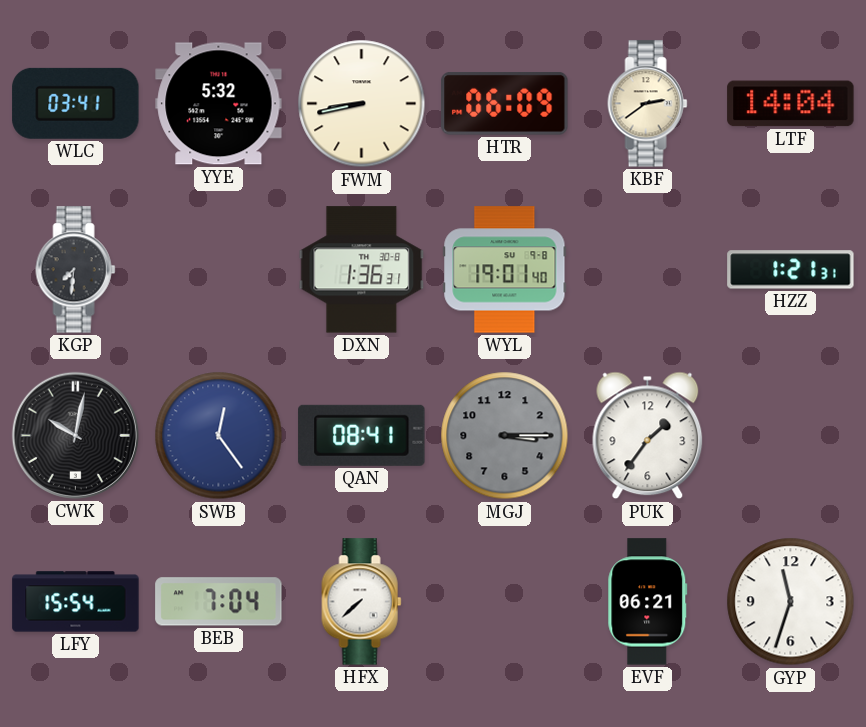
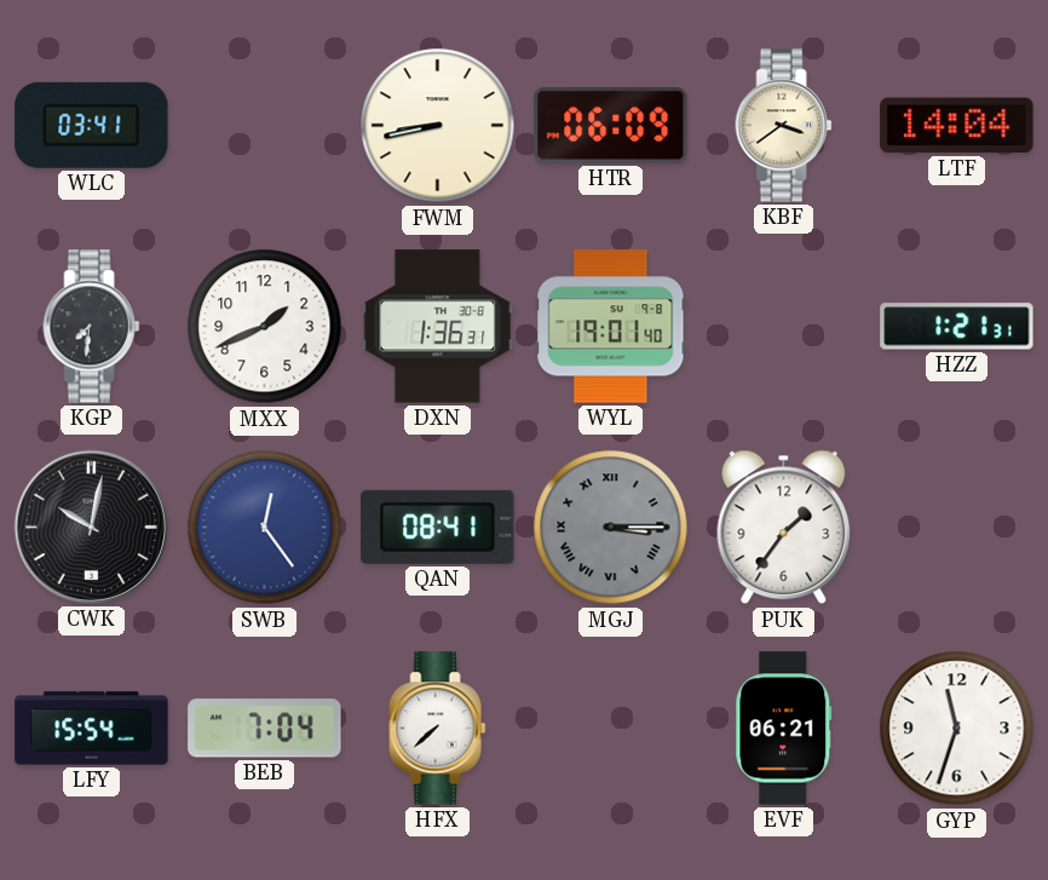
YYE: 5:32 -> none
KBF: 2:39 -> 3:39
MXX: none -> 1:41
MGJ numerals: Arabic -> Roman
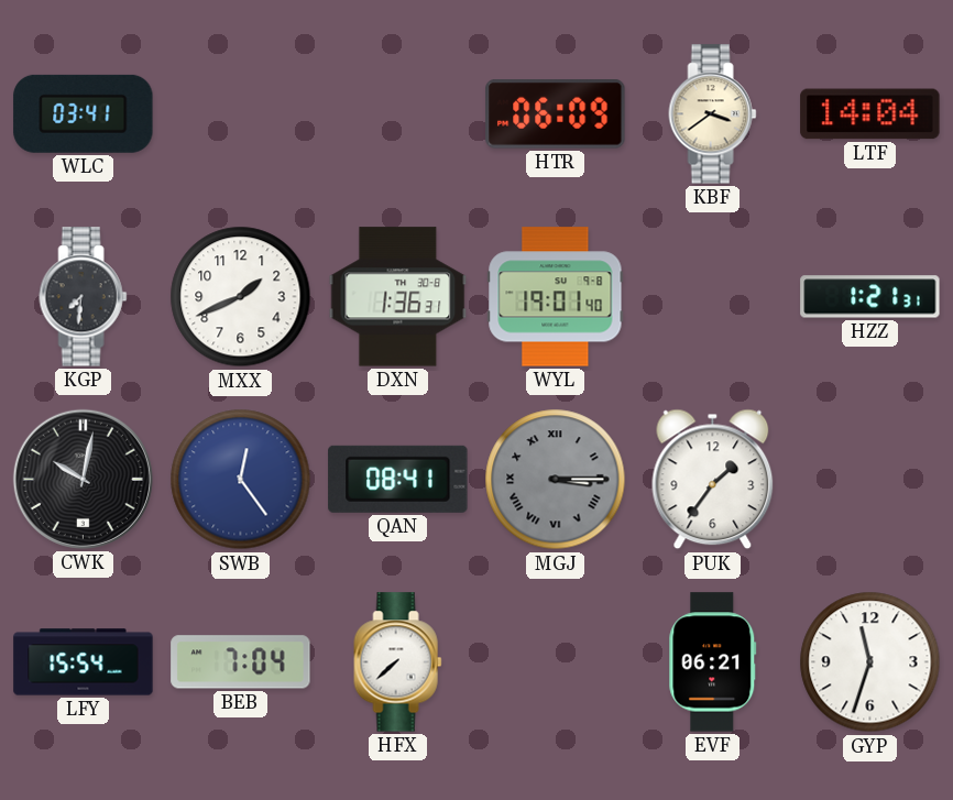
FWM: 8:43 -> none
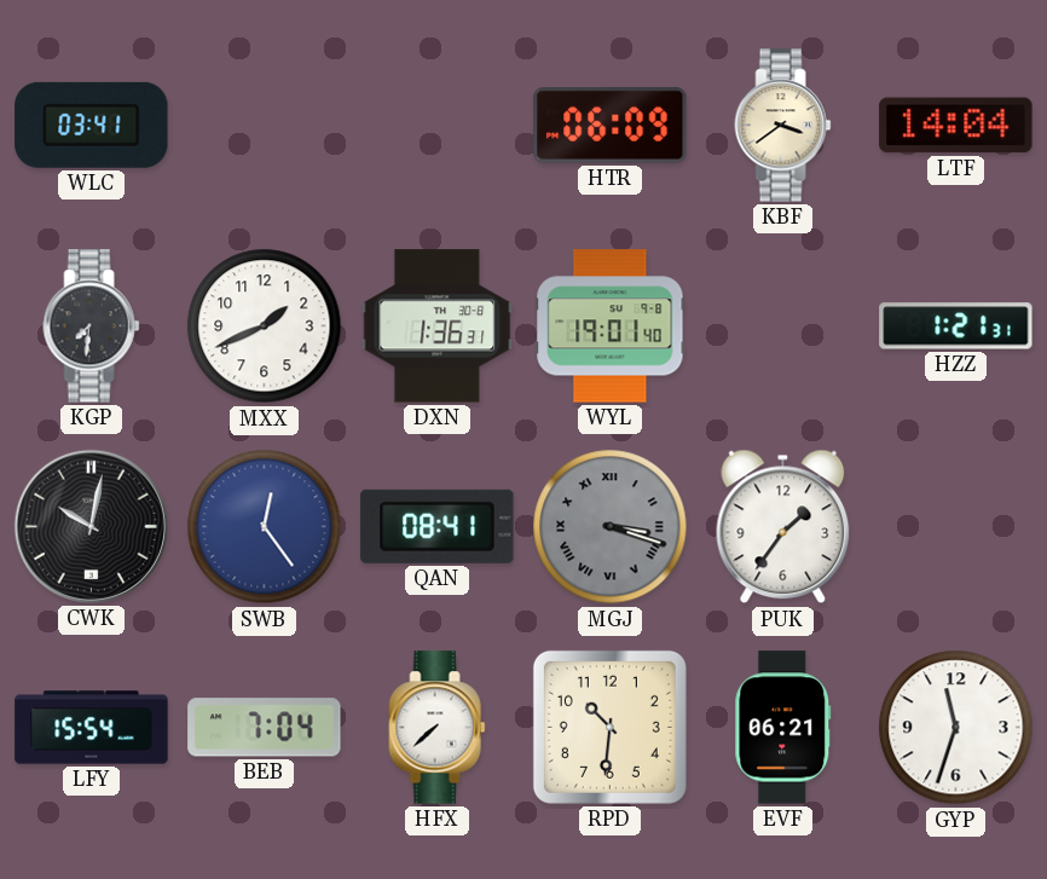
MGJ: 3:15 -> 3:18
RPD: none -> 10:31
